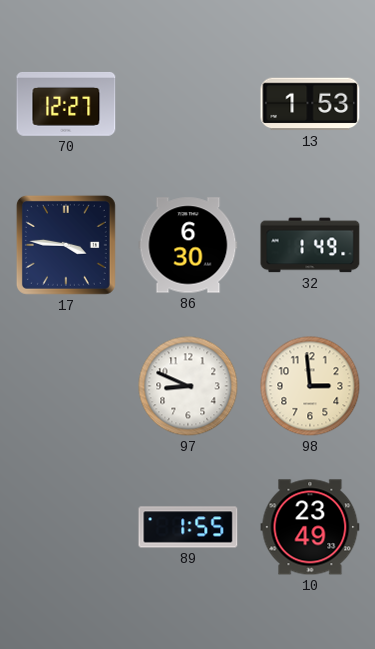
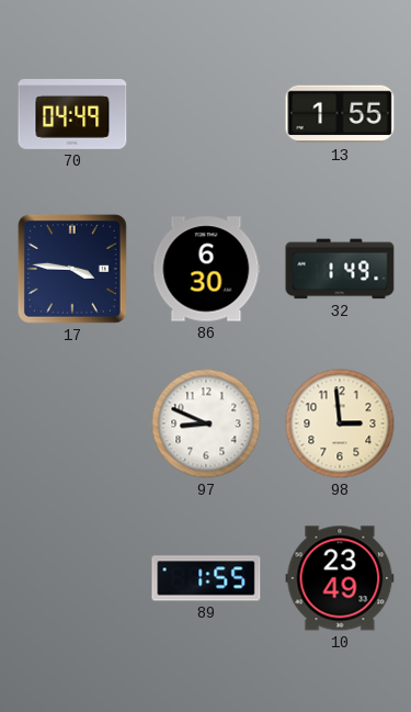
70: 12:27 -> 04:49
13: 1:53 -> 1:55
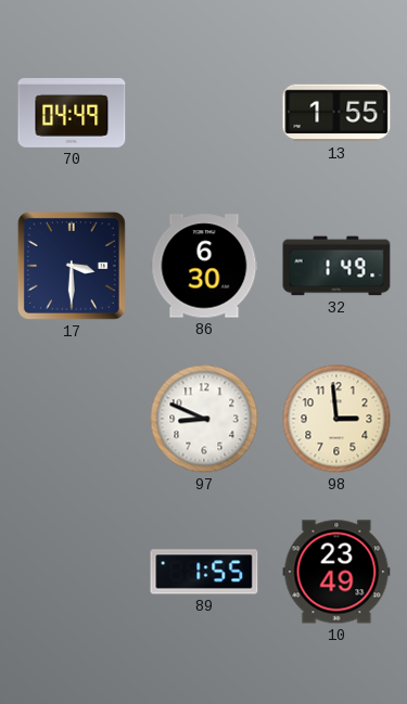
17: 3:46 -> 3:30
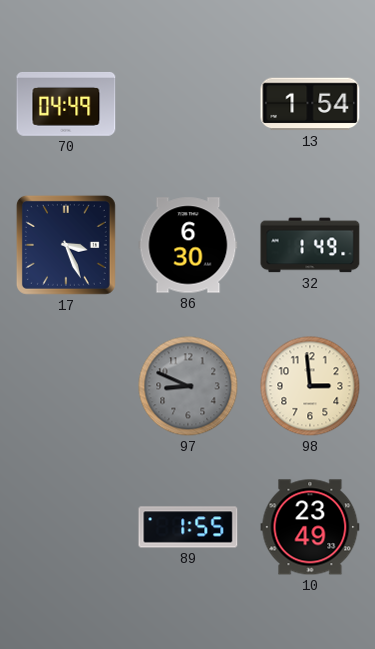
13: 1:55 -> 1:54
17: 3:30 -> 3:26
97 dial: white -> grey
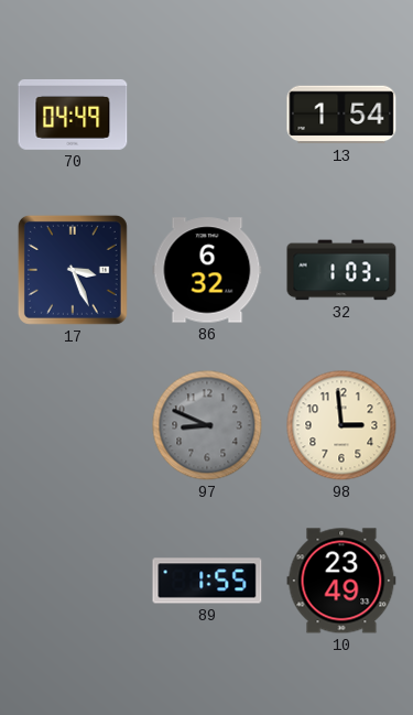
86: 6:30 -> 6:32
32: 1:49 -> 1:03
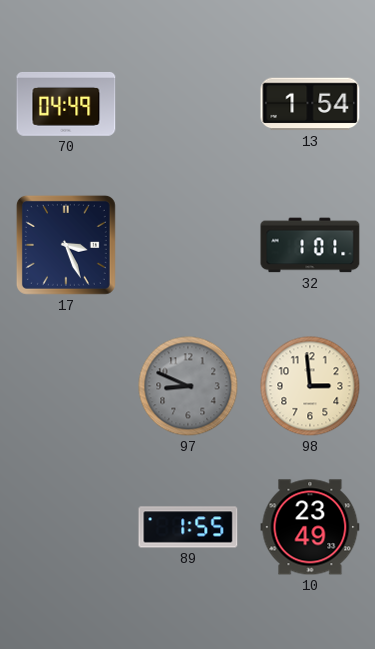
86: 6:32 -> none
32: 1:03 -> 1:01
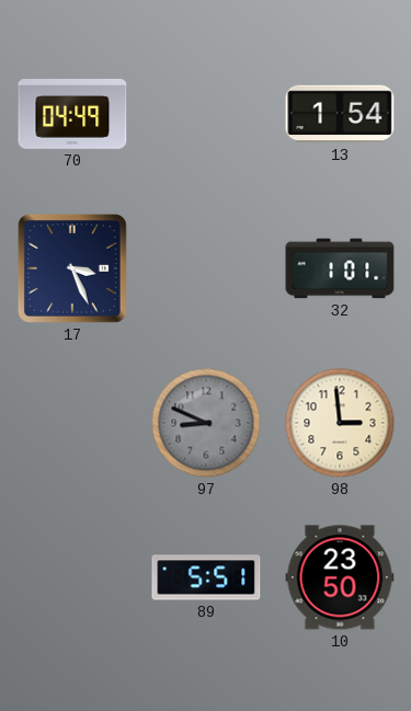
89: 1:55 -> 5:51
10: 23:49 -> 23:50
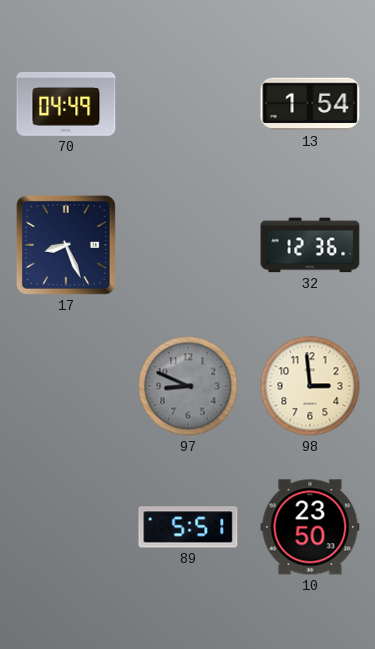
17: 3:26 -> 8:26
32: 1:01 -> 12:36
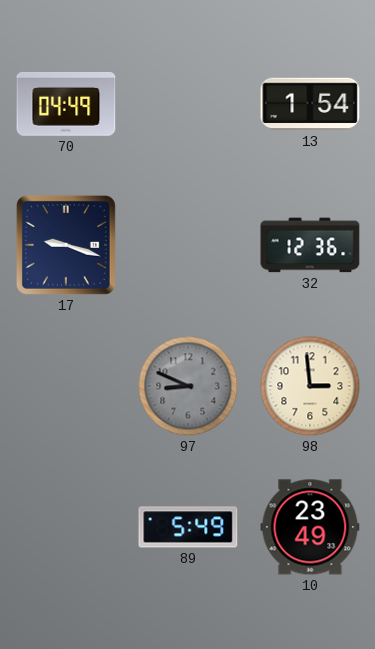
17: 8:26 -> 9:18
89: 5:51 -> 5:49
10: 23:50 -> 23:49
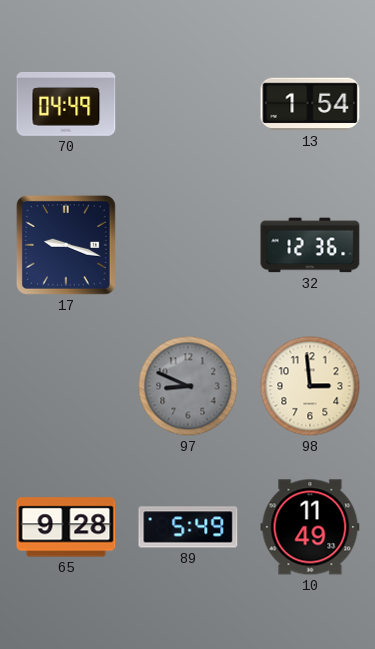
65: none -> 9:28
10: 23:49 -> 11:49
